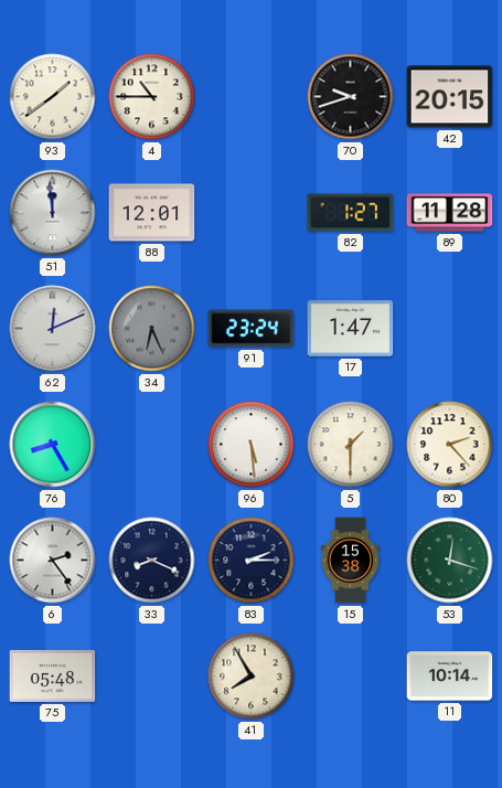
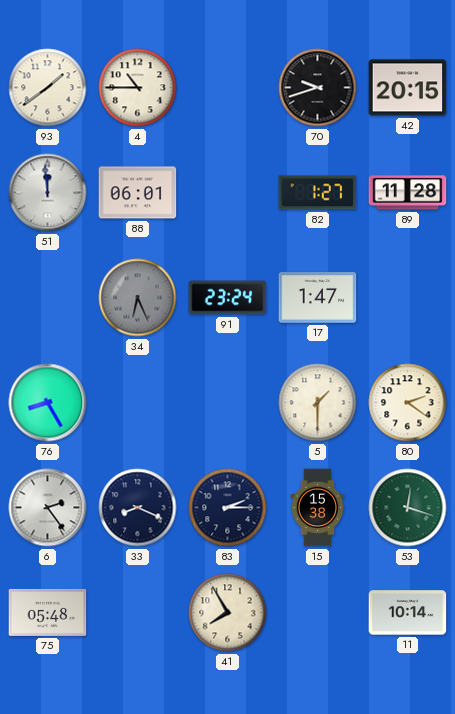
88: 12:01 -> 06:01
62: 12:11 -> none
96: 5:29 -> none
80: 2:23 -> 2:21
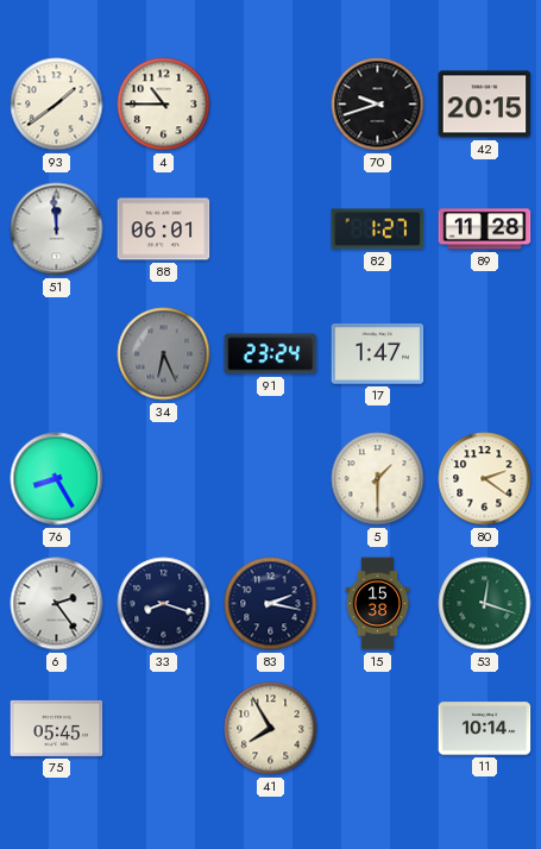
33: 8:19 -> 8:18
83: 2:15 -> 2:17
75: 05:48 -> 05:45
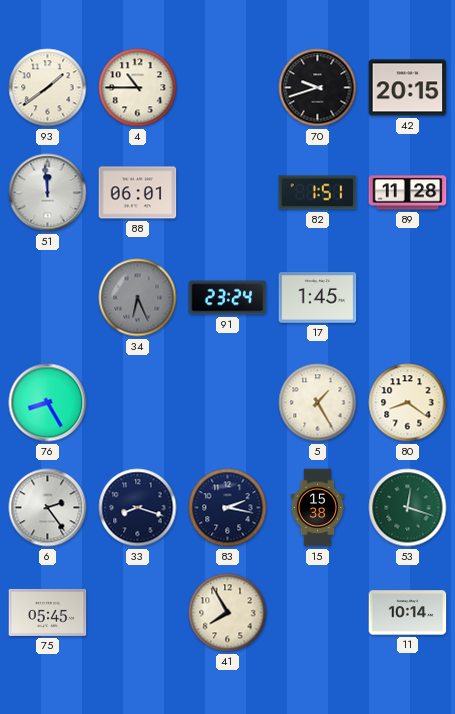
82: 1:27 -> 1:51
17: 1:47 -> 1:45
5: 1:30 -> 1:25
80: 2:21 -> 8:21
